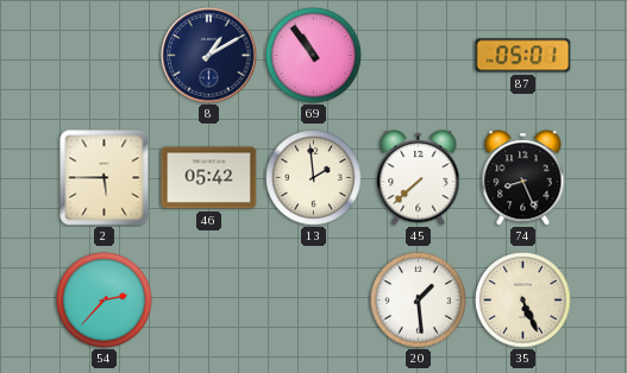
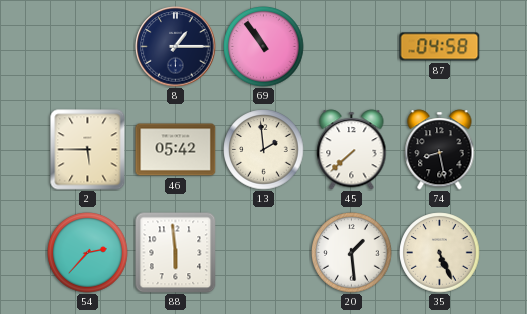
8: 1:10 -> 1:15
87: 05:01 -> 04:58
74: 8:26 -> 8:28
88: none -> 5:59
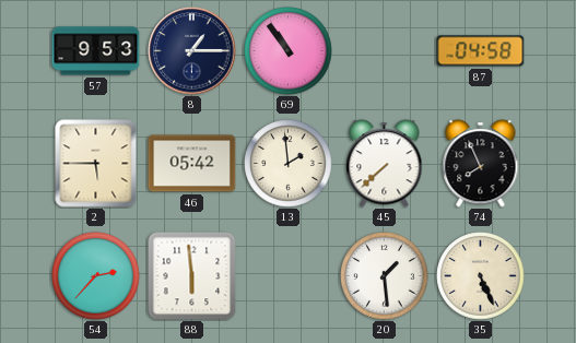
57: none -> 9:53
74: 8:28 -> 7:56
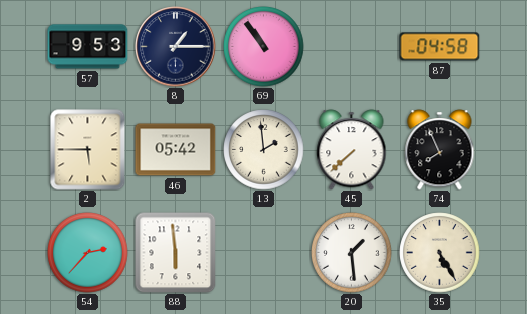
35: 5:26 -> 5:25
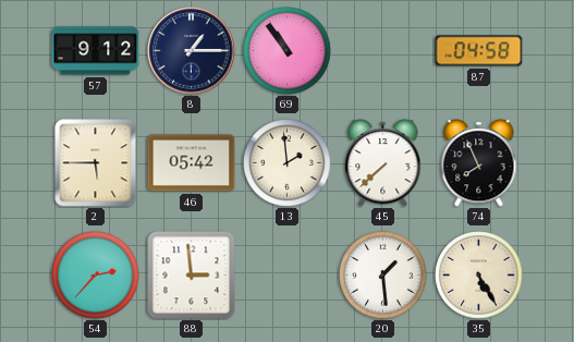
57: 9:53 -> 9:12
88: 5:59 -> 2:59
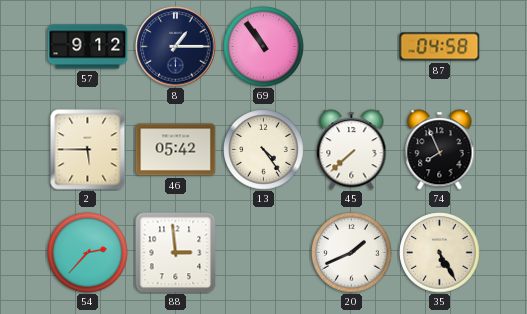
13: 1:59 -> 4:24
20: 1:29 -> 1:41
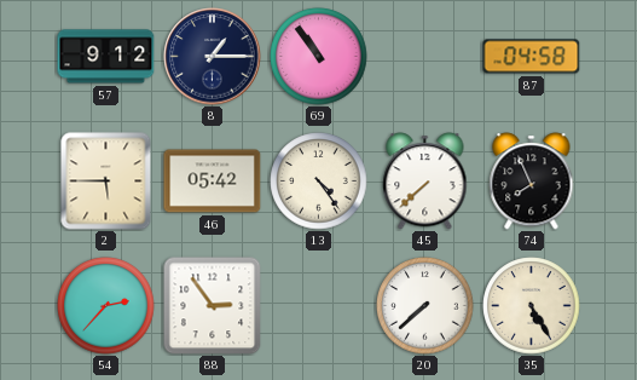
88: 2:59 -> 2:54
20: 1:41 -> 7:38
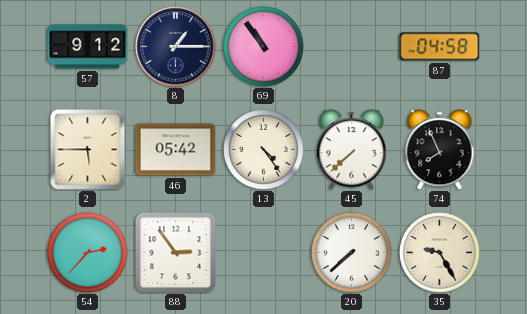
35: 5:25 -> 9:25
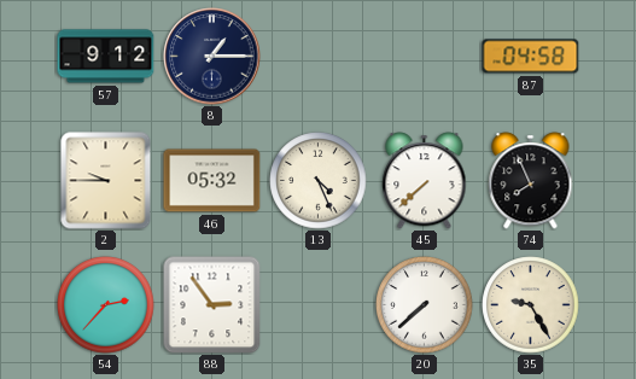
69: 10:54 -> none
2: 5:45 -> 9:45
46: 05:42 -> 05:32
13: 4:24 -> 4:26
